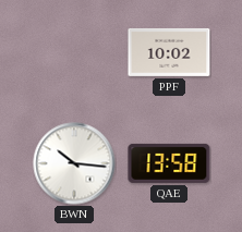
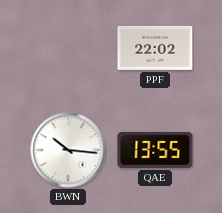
PPF: 10:02 -> 22:02
QAE: 13:58 -> 13:55
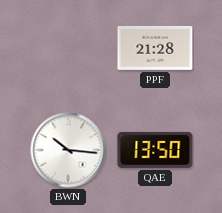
PPF: 22:02 -> 21:28
QAE: 13:55 -> 13:50
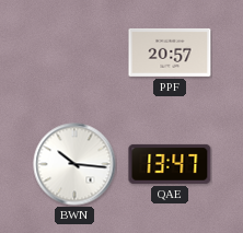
PPF: 21:28 -> 20:57
QAE: 13:50 -> 13:47
